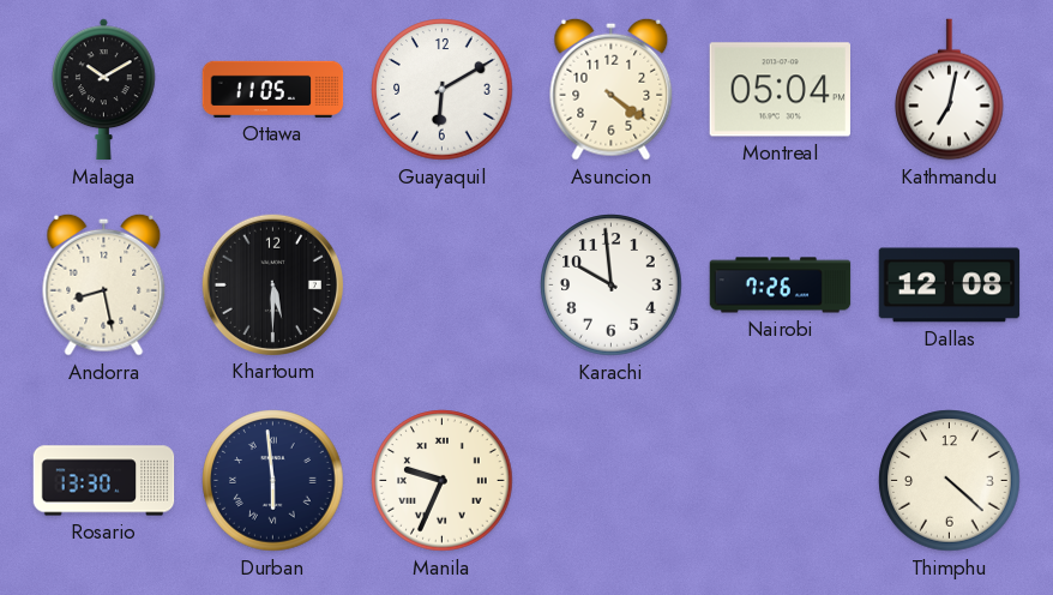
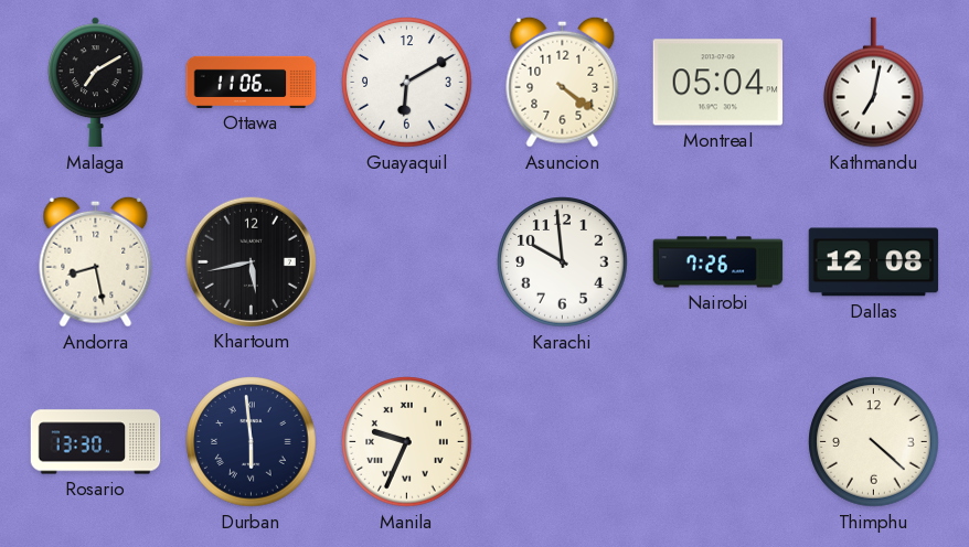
Malaga: 10:10 -> 7:10
Ottawa: 11:05 -> 11:06
Khartoum: 5:30 -> 5:43
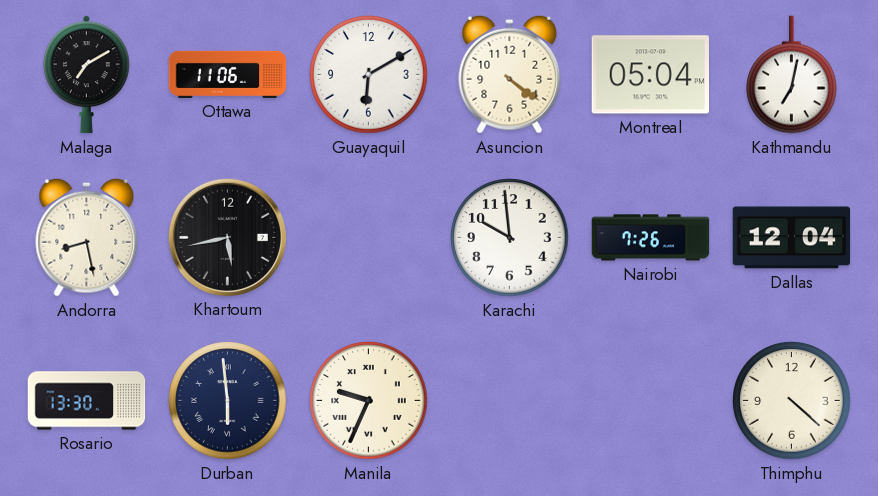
Dallas: 12:08 -> 12:04
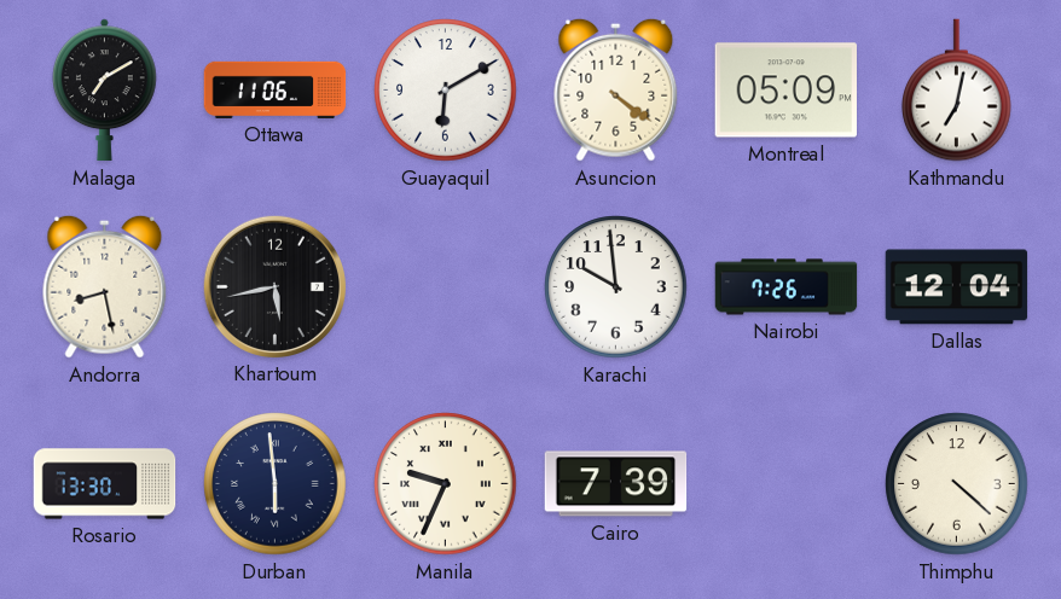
Montreal: 05:04 -> 05:09
Cairo: none -> 7:39
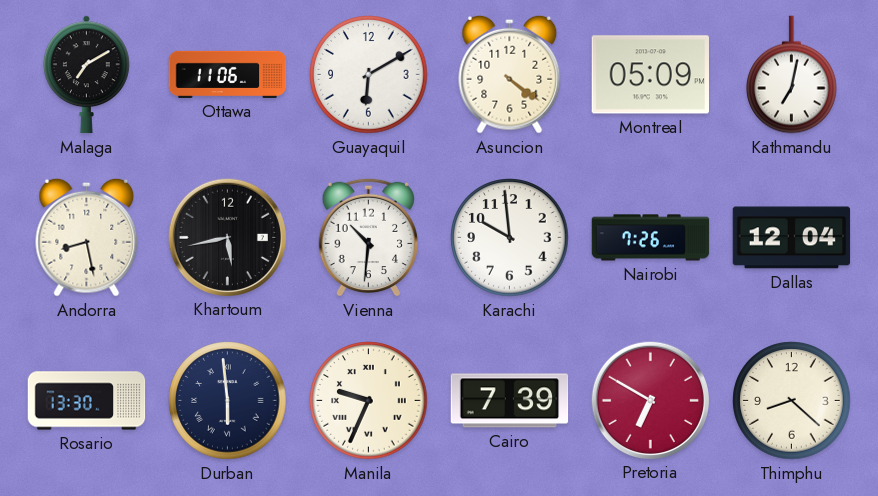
Vienna: none -> 10:31
Pretoria: none -> 6:50
Thimphu: 4:22 -> 8:22
